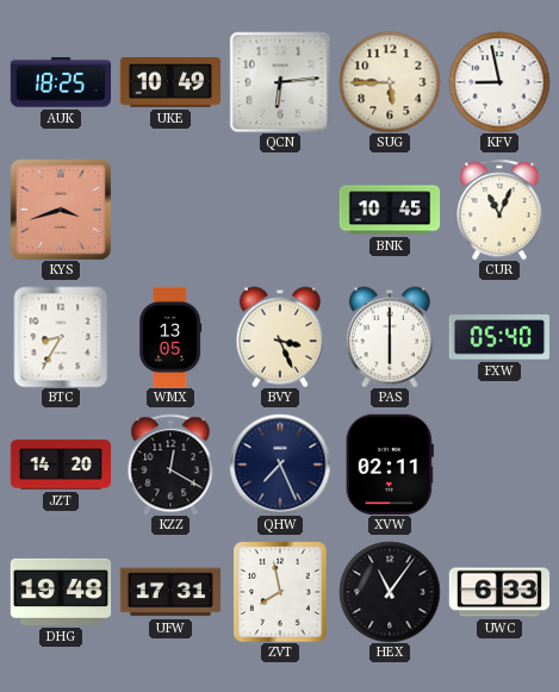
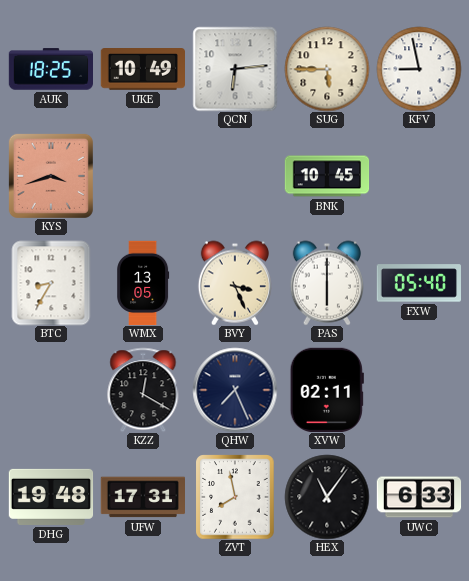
CUR: 11:04 -> none
JZT: 14:20 -> none
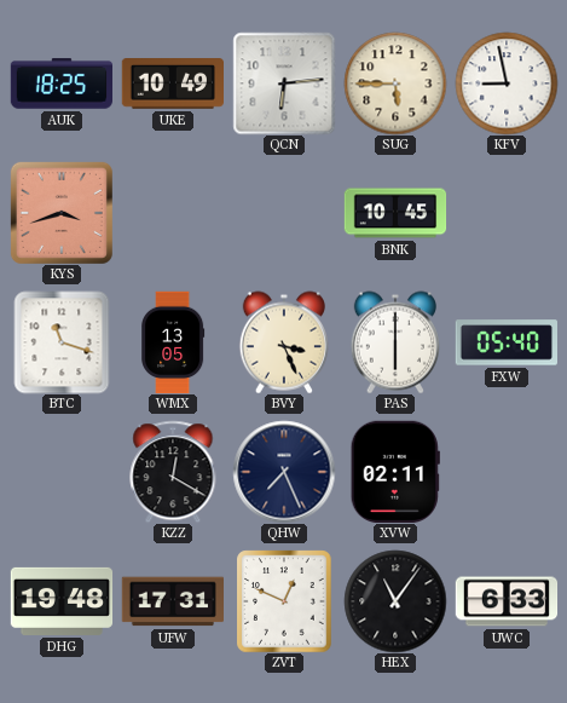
BTC: 8:35 -> 11:18
ZVT: 7:58 -> 12:49
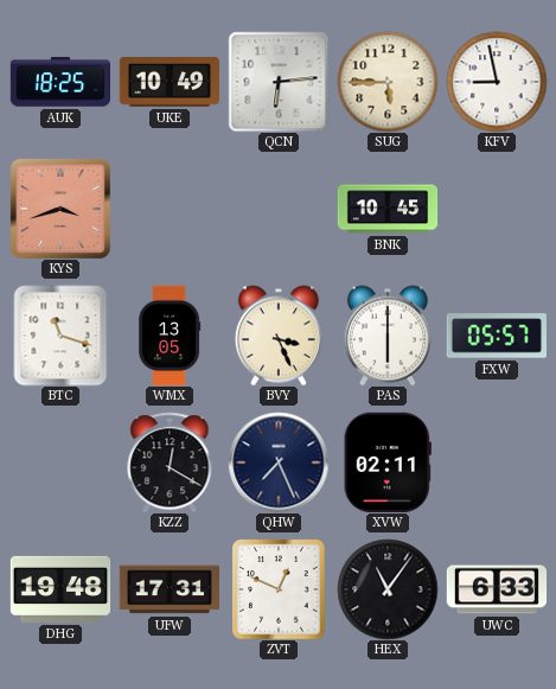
FXW: 05:40 -> 05:57
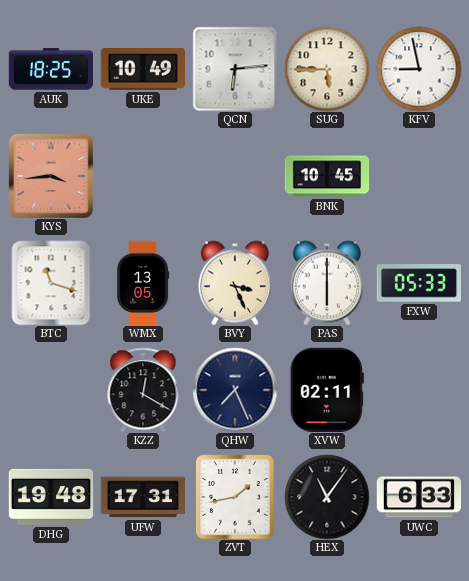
KYS: 3:42 -> 3:44
FXW: 05:57 -> 05:33
ZVT: 12:49 -> 1:43
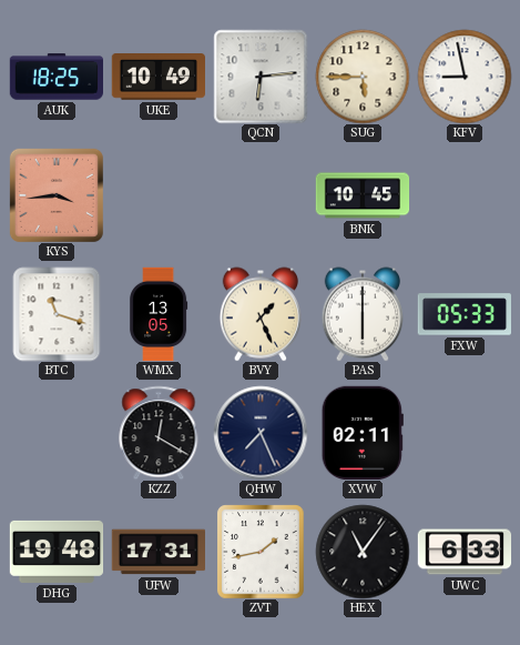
BVY: 3:26 -> 1:26
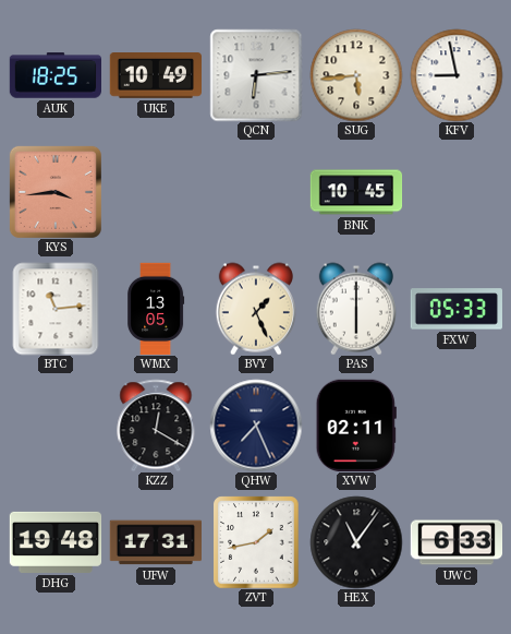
SUG: 5:45 -> 5:44
BTC: 11:18 -> 11:14
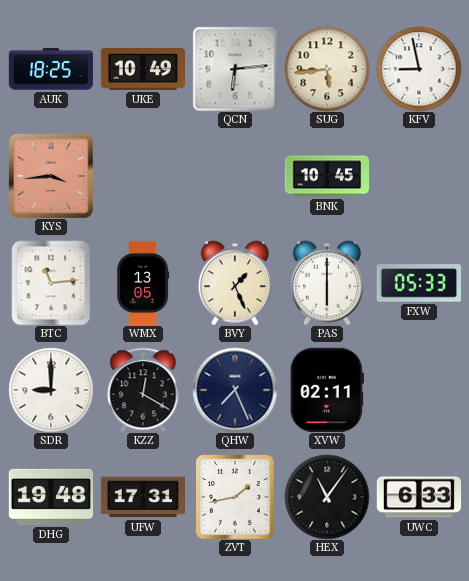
SDR: none -> 9:00
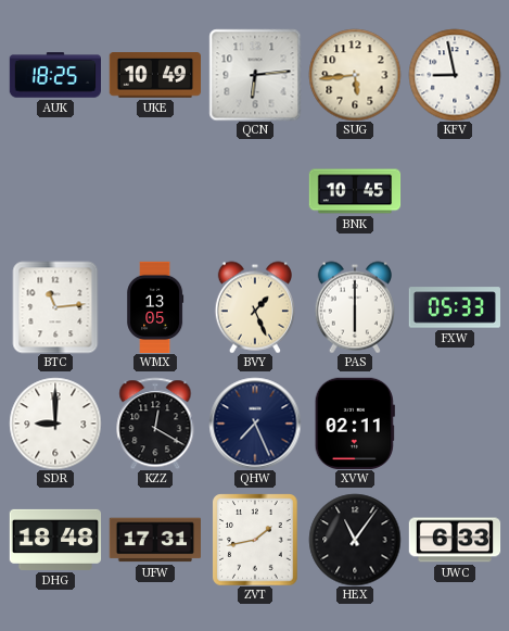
KYS: 3:44 -> none
DHG: 19:48 -> 18:48
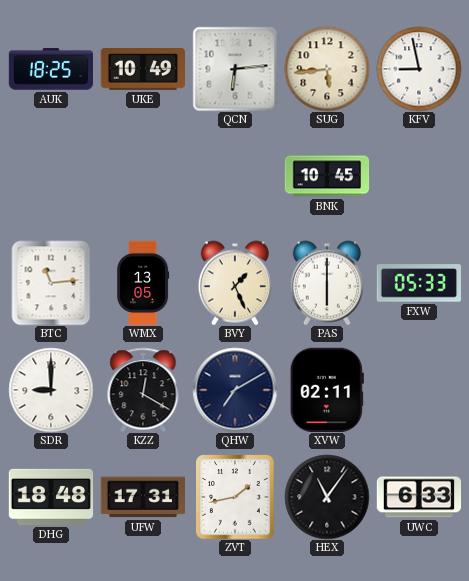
QHW: 7:26 -> 7:10
